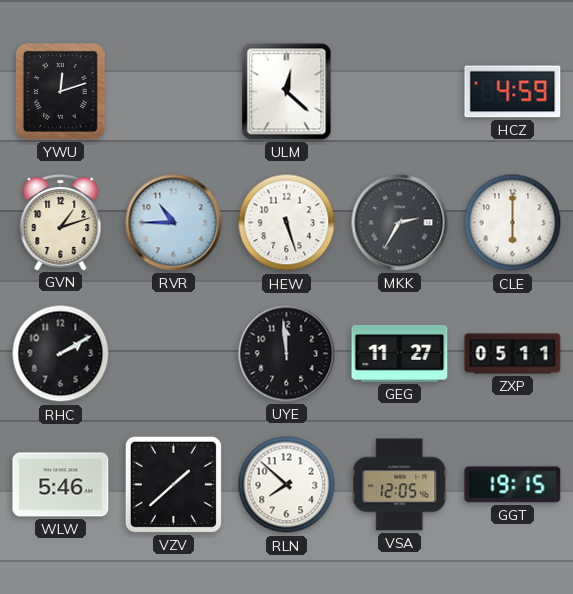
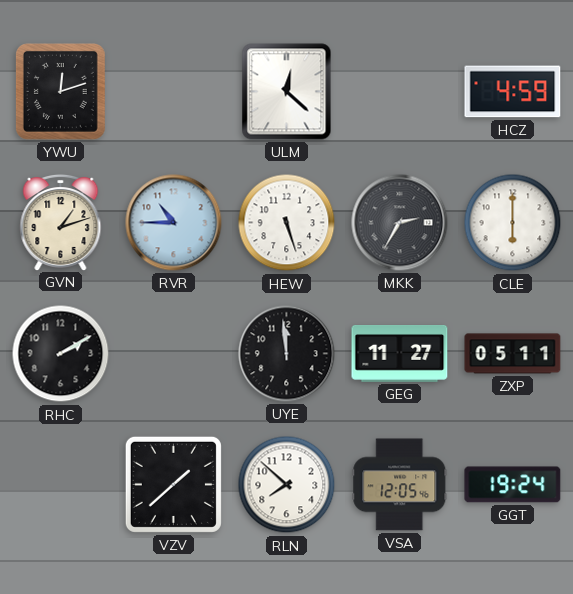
WLW: 5:46 -> none
GGT: 19:15 -> 19:24
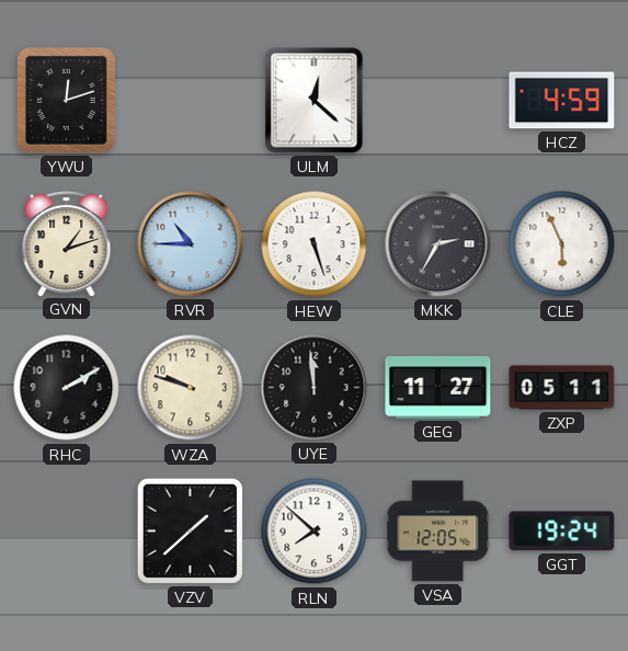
CLE: 6:00 -> 5:56
WZA: none -> 9:48
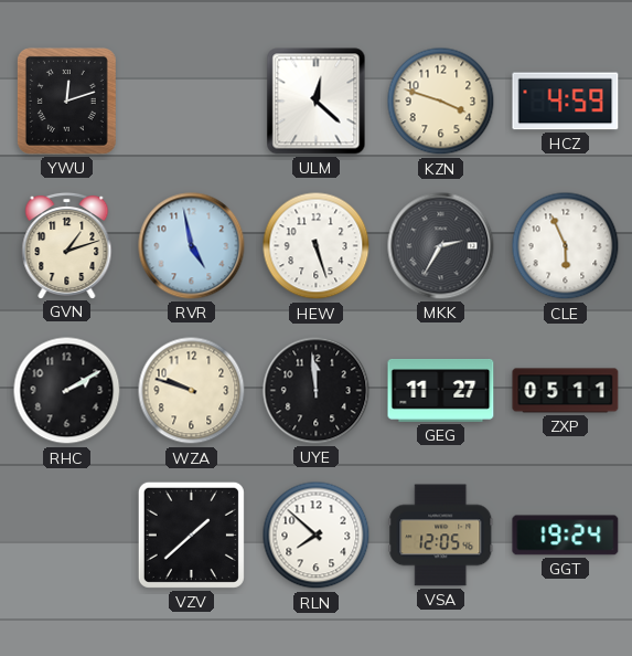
KZN: none -> 3:48
RVR: 10:45 -> 4:58
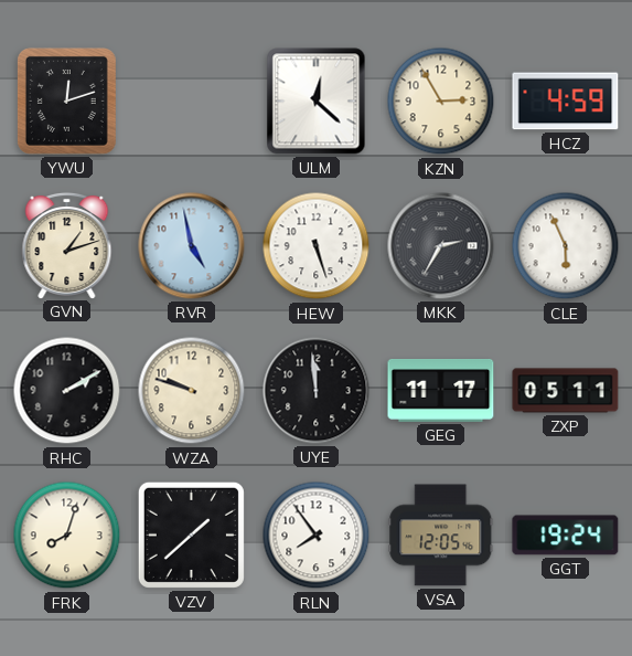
KZN: 3:48 -> 2:55
GEG: 11:27 -> 11:17
FRK: none -> 8:03
RLN: 7:52 -> 7:54
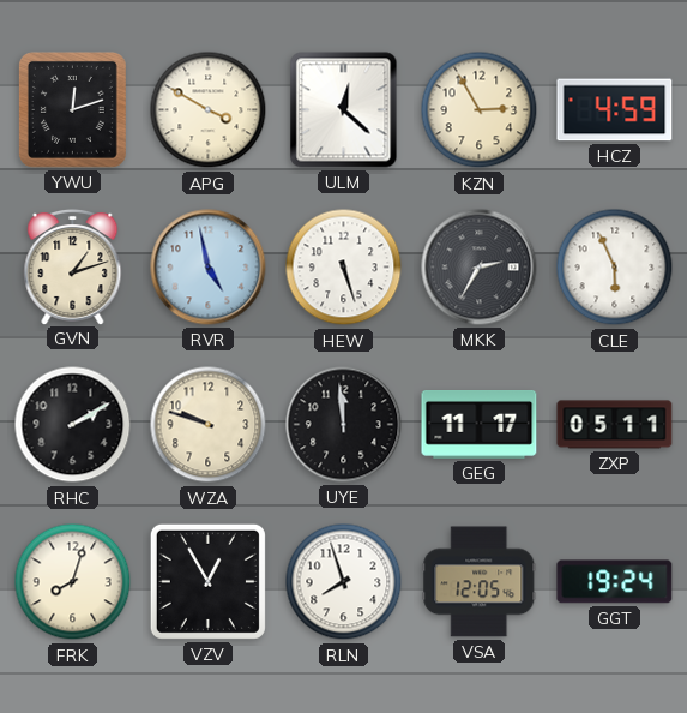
APG: none -> 3:50
VZV: 1:38 -> 12:55
RLN: 7:54 -> 7:57
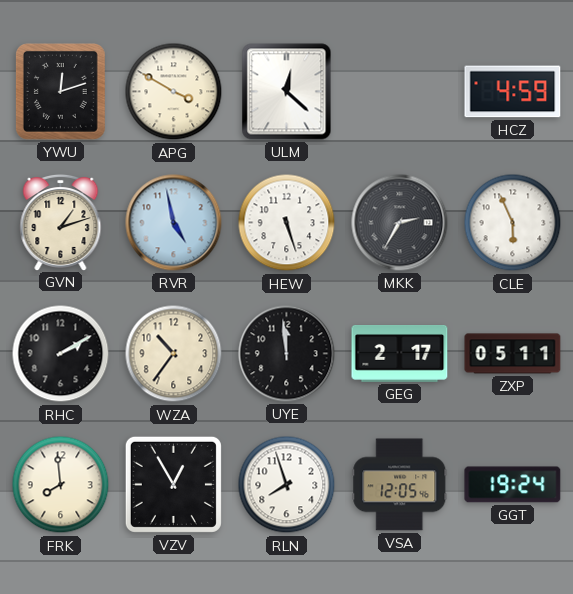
KZN: 2:55 -> none
WZA: 9:48 -> 10:36
GEG: 11:17 -> 2:17
FRK: 8:03 -> 7:59
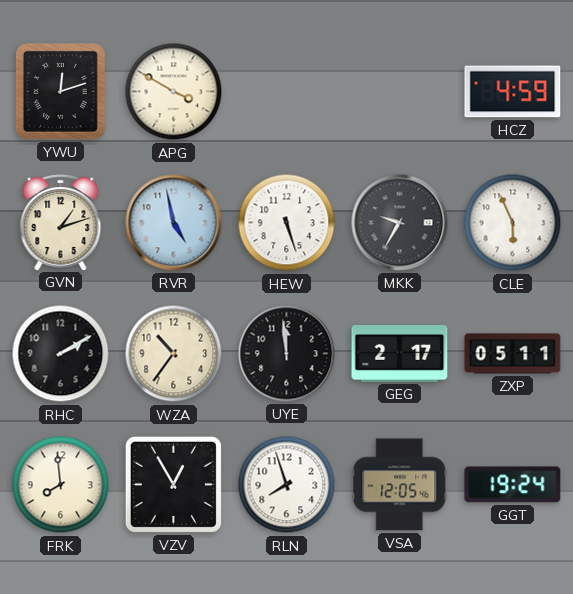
ULM: 12:22 -> none
MKK: 2:35 -> 9:35
